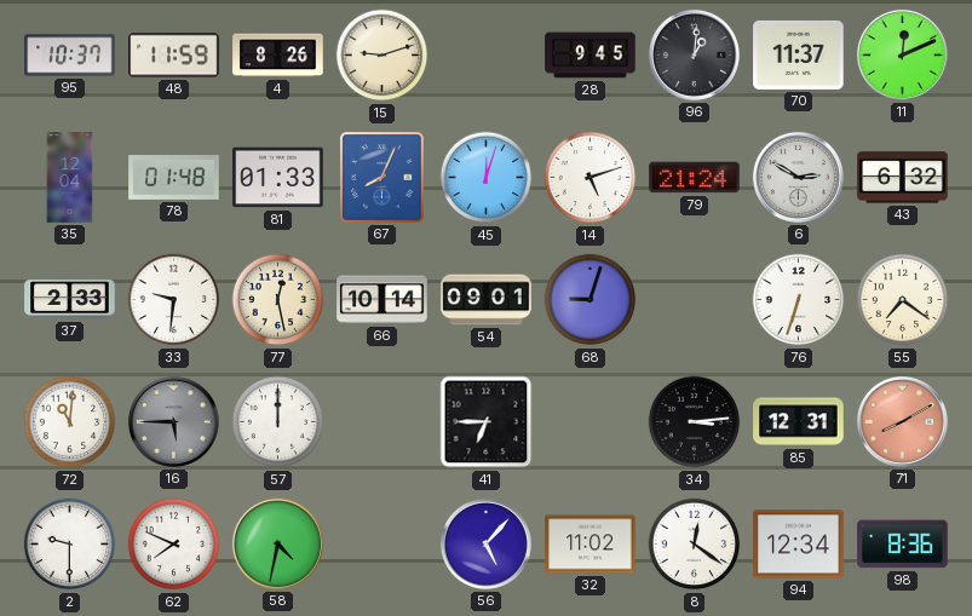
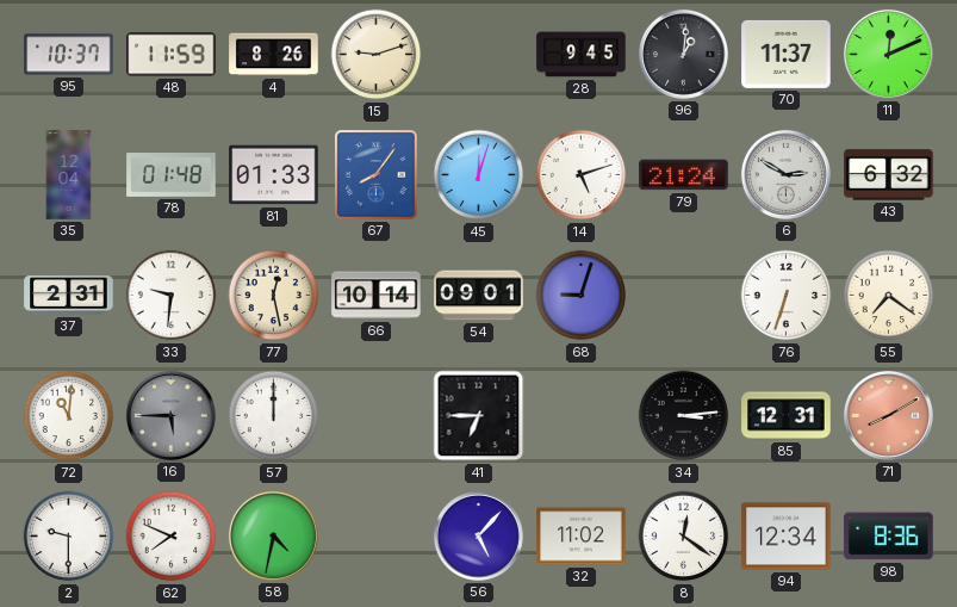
67: 8:04 -> 8:06
37: 2:33 -> 2:31
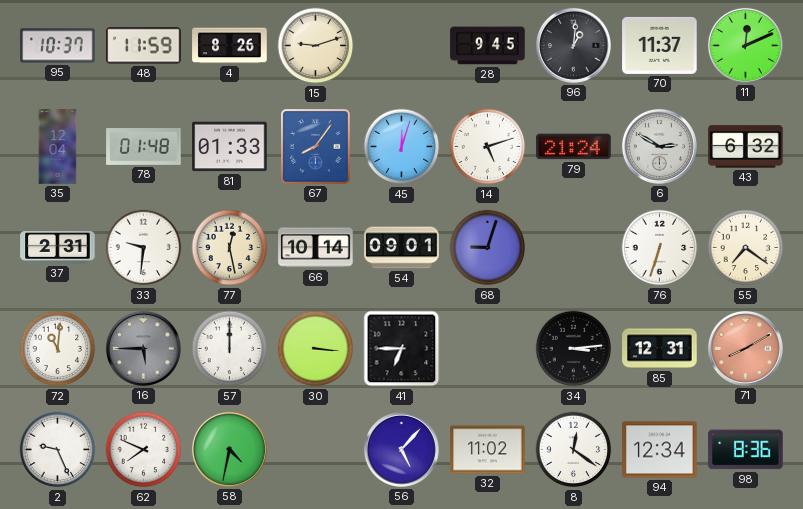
30: none -> 3:16
2: 9:30 -> 9:26
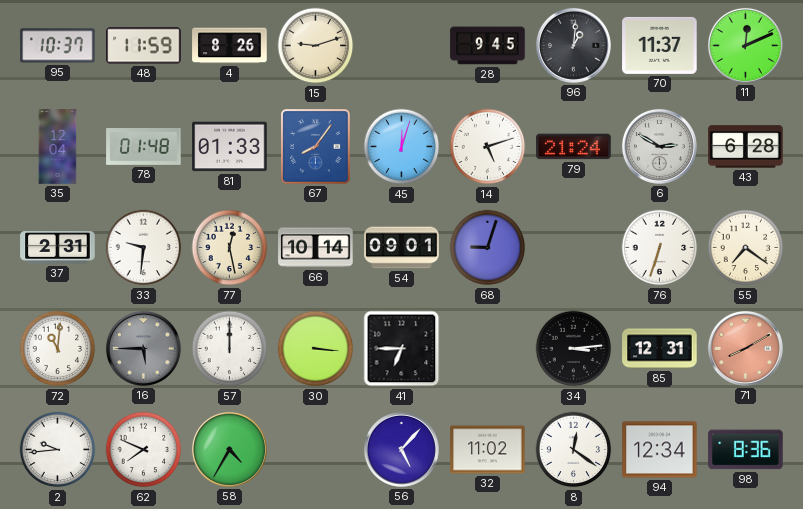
43: 6:32 -> 6:28
2: 9:26 -> 9:44
58: 4:32 -> 4:35
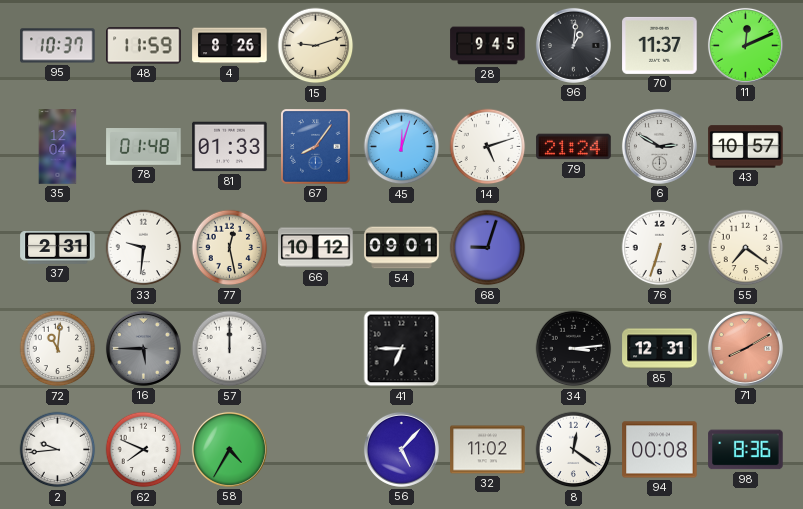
43: 6:28 -> 10:57
66: 10:14 -> 10:12
30: 3:16 -> none
94: 12:34 -> 00:08
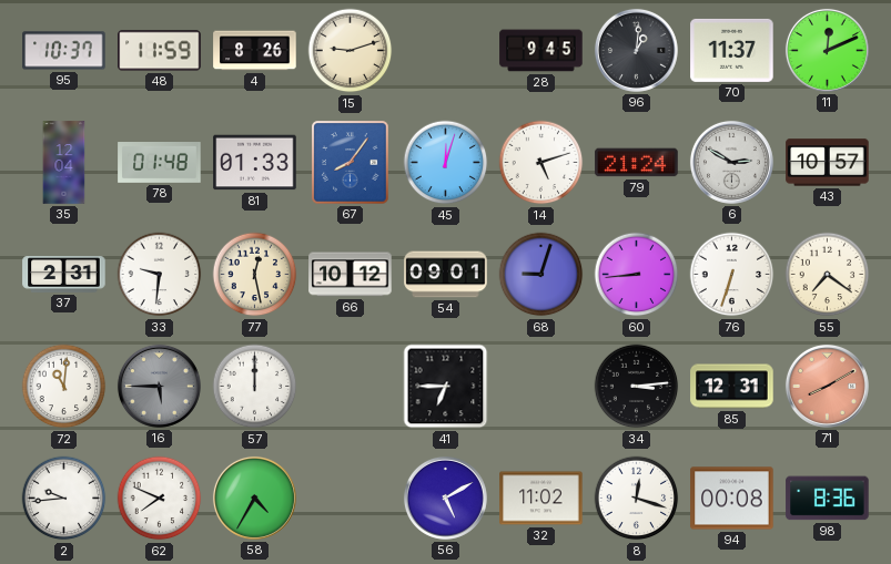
60: none -> 8:44
56: 5:07 -> 5:10
8: 12:21 -> 12:18
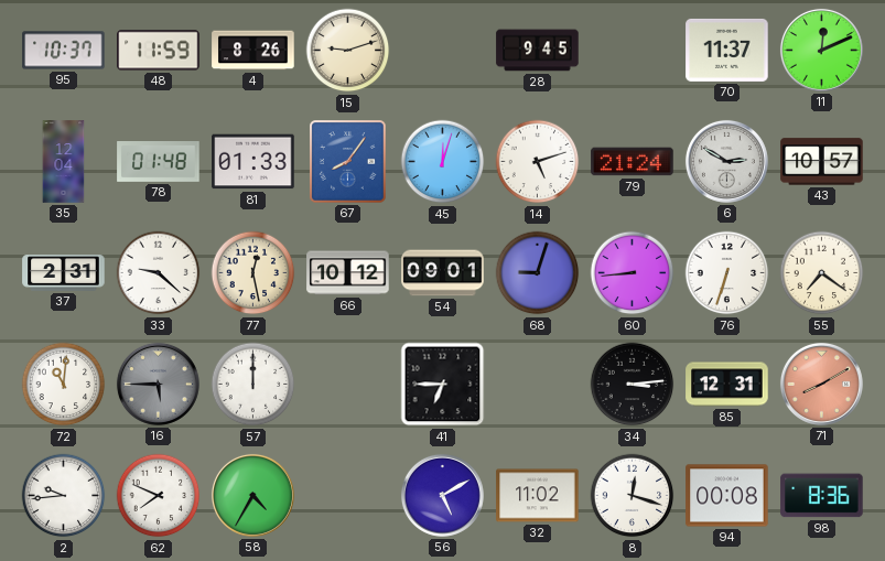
96: 1:01 -> none
33: 9:31 -> 9:22
